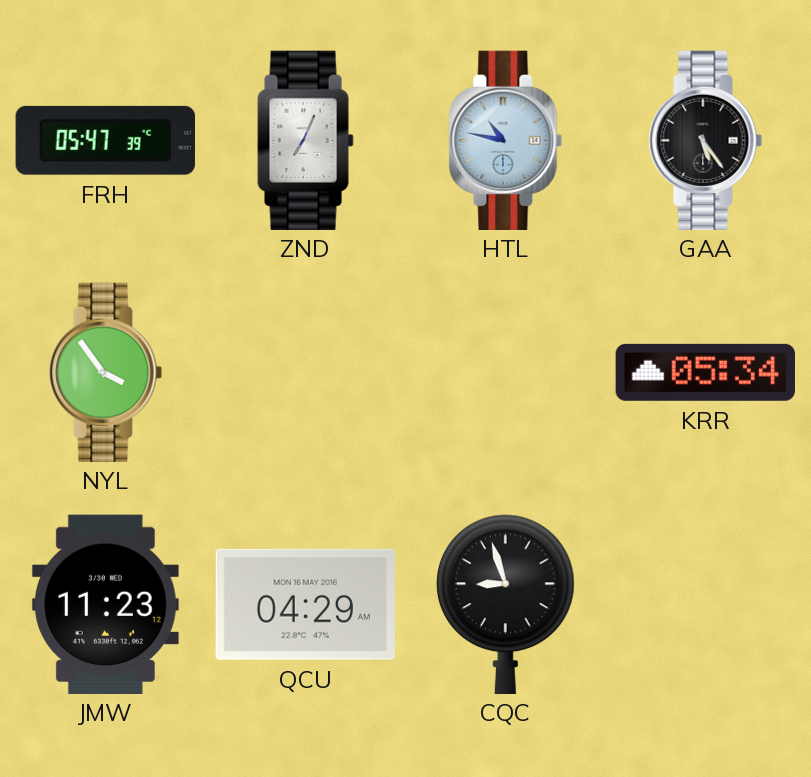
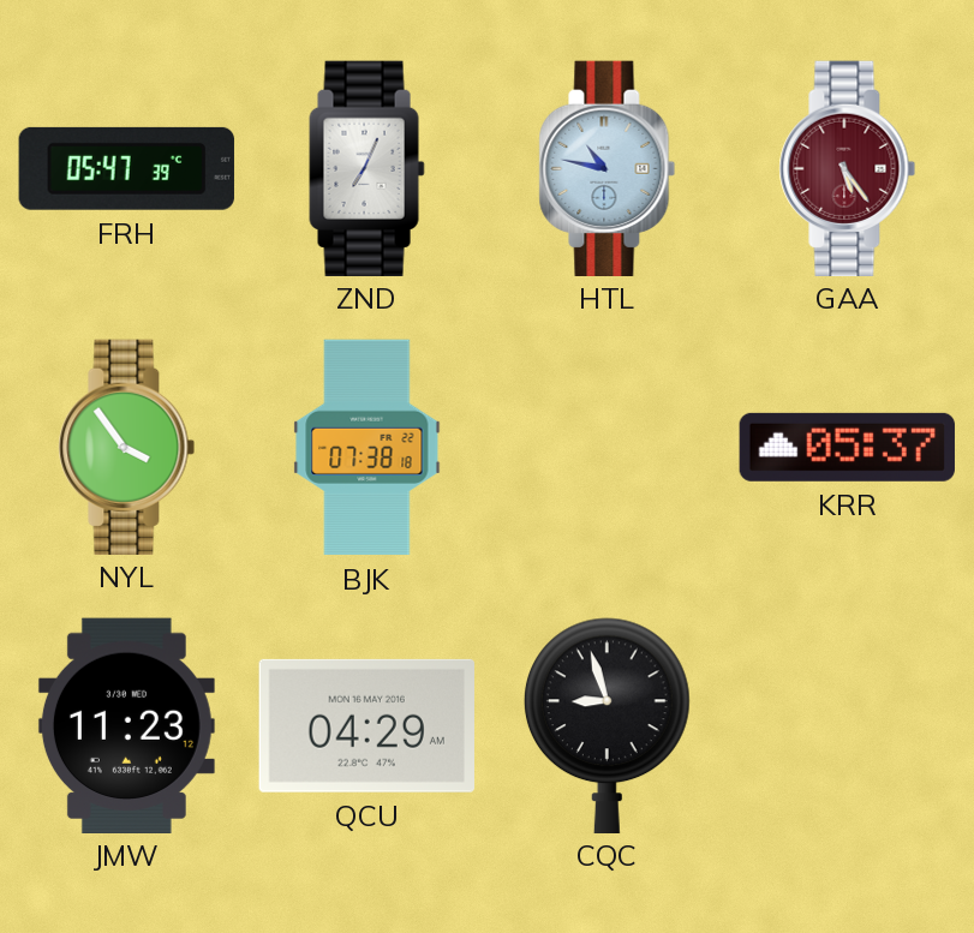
GAA dial: black -> burgundy
BJK: none -> 07:38
KRR: 05:34 -> 05:37
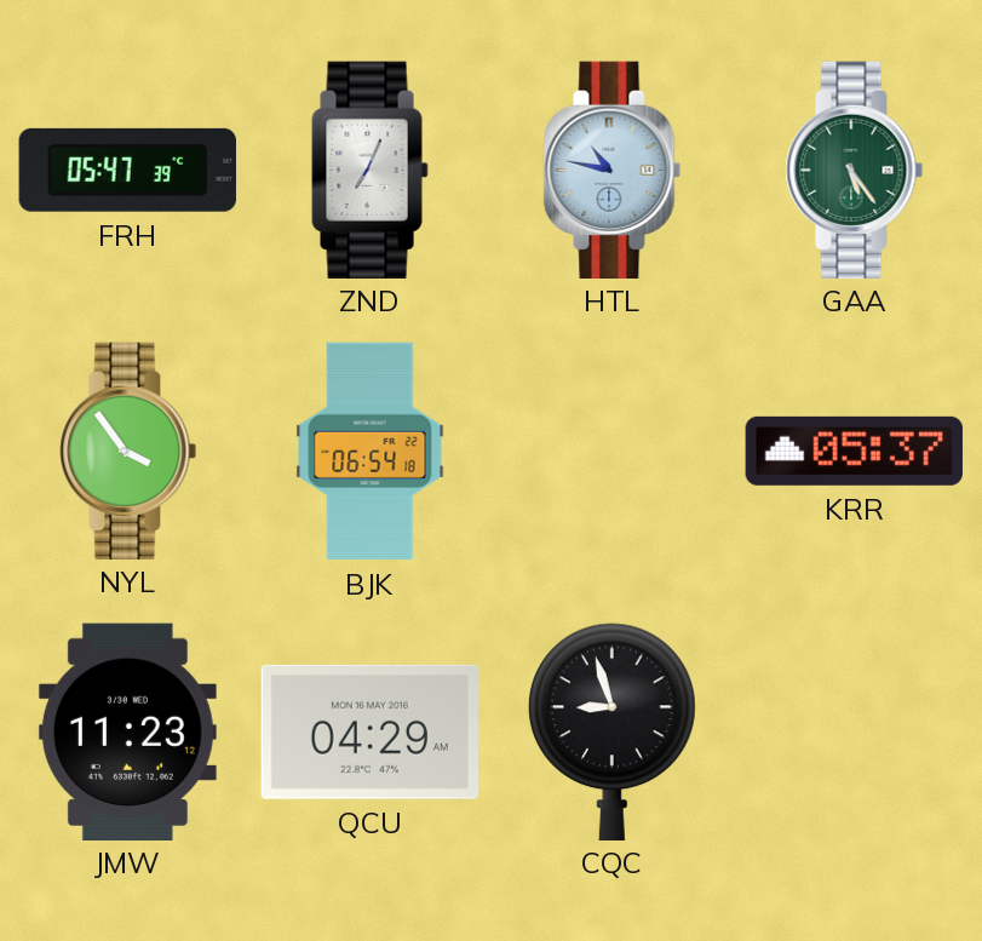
GAA dial: burgundy -> green
BJK: 07:38 -> 06:54
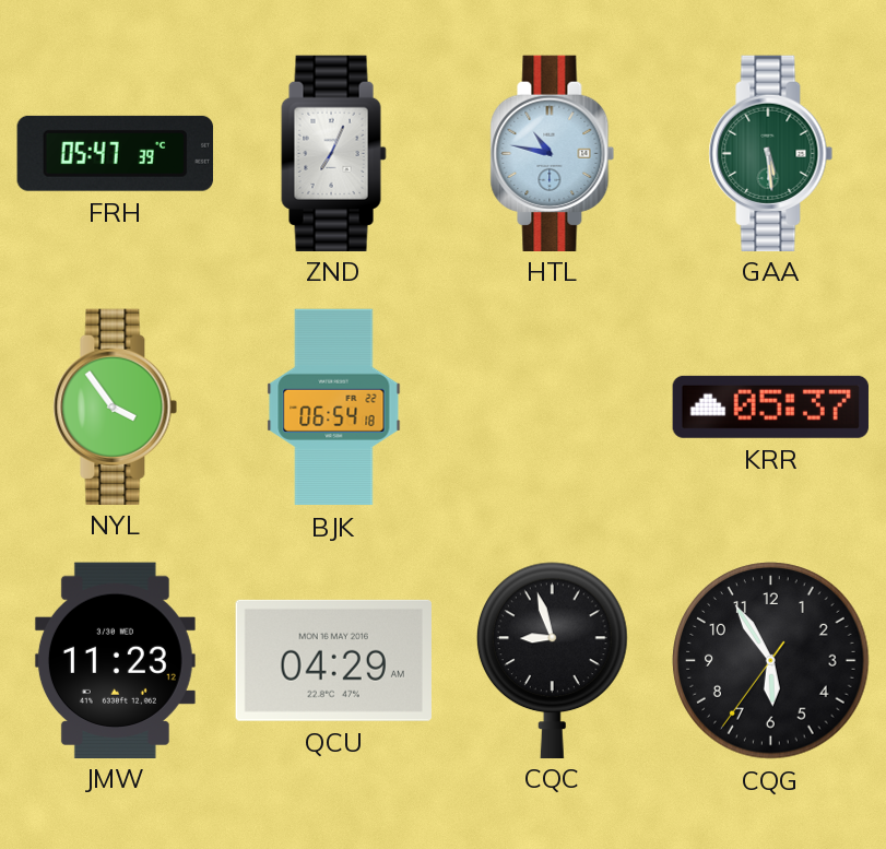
GAA: 5:24 -> 5:29
CQG: none -> 5:54
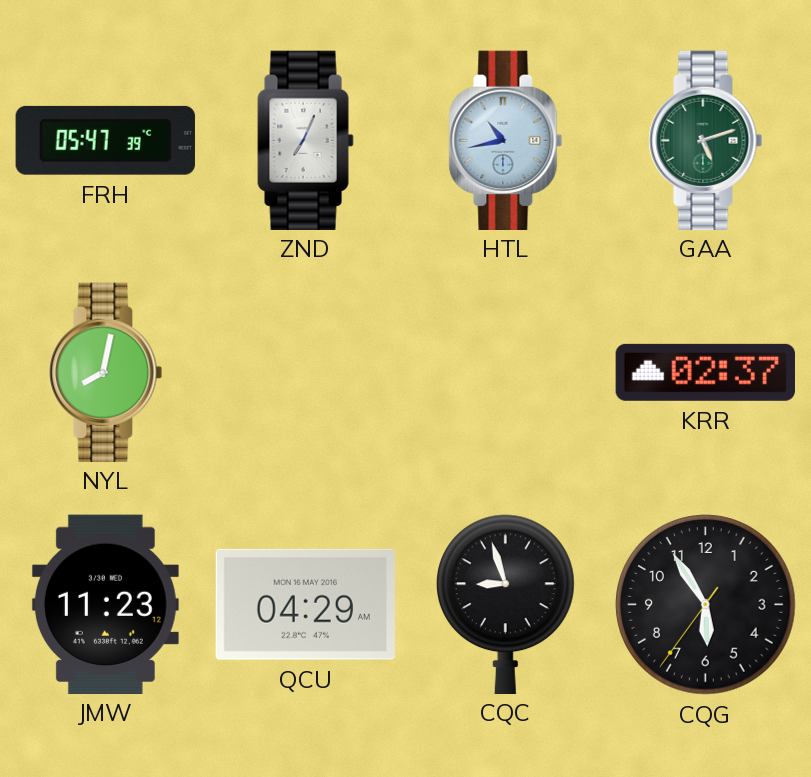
HTL: 10:47 -> 10:43
GAA: 5:29 -> 5:12
NYL: 3:54 -> 8:02
BJK: 06:54 -> none
KRR: 05:37 -> 02:37
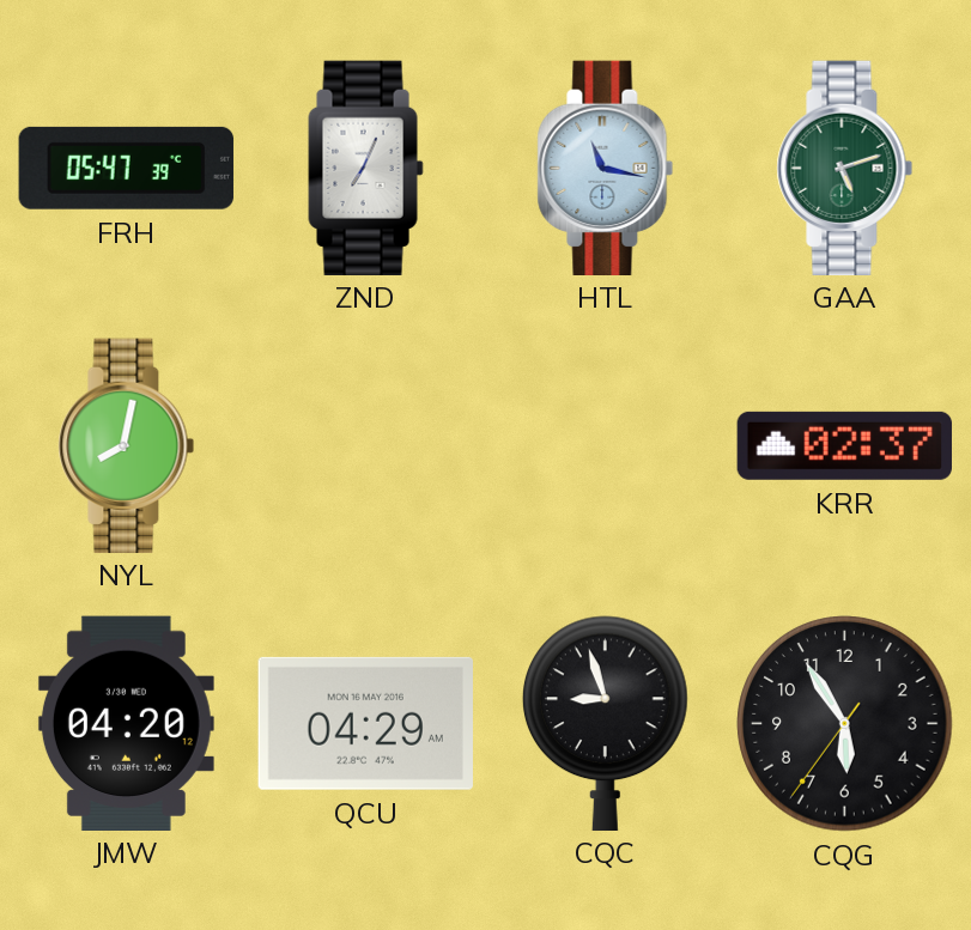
HTL: 10:43 -> 11:17
JMW: 11:23 -> 04:20
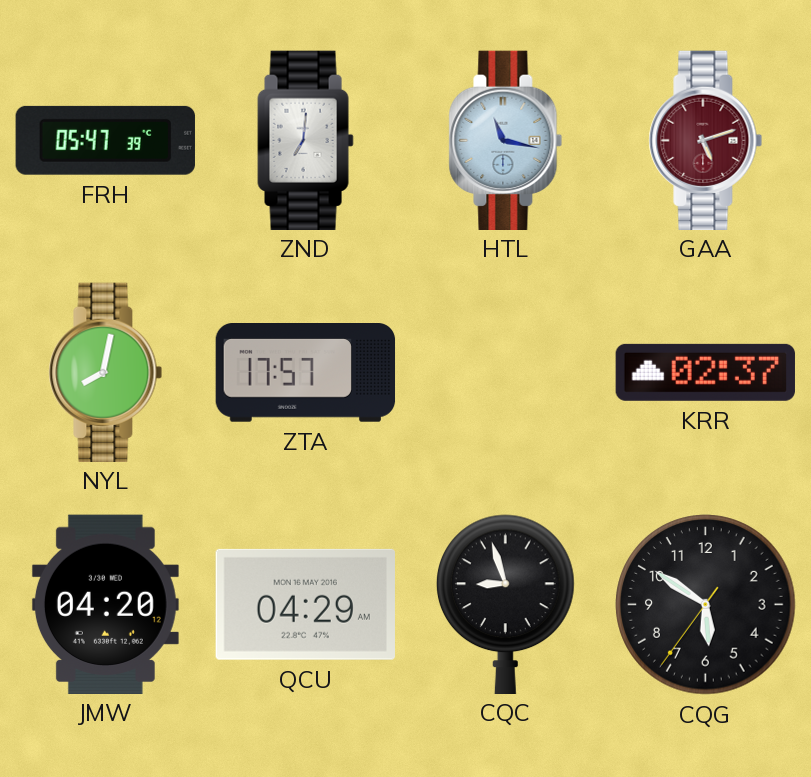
ZND: 7:04 -> 7:01
GAA dial: green -> burgundy
ZTA: none -> 17:57
CQG: 5:54 -> 5:50
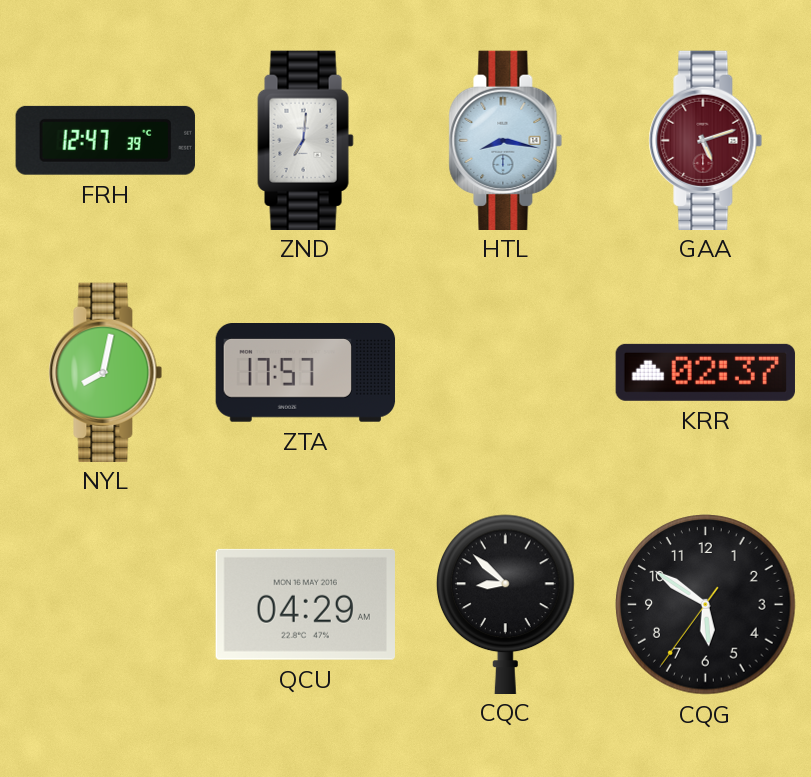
FRH: 05:47 -> 12:47
HTL: 11:17 -> 8:17
JMW: 04:20 -> none
CQC: 8:57 -> 8:52
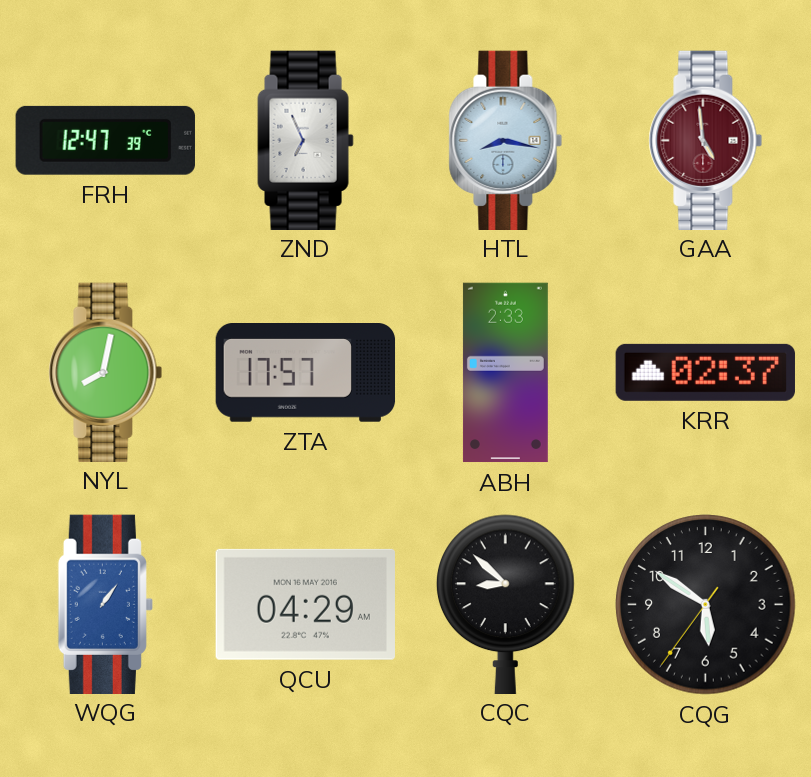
ZND: 7:01 -> 6:56
GAA: 5:12 -> 4:59
ABH: none -> 2:33
WQG: none -> 1:06
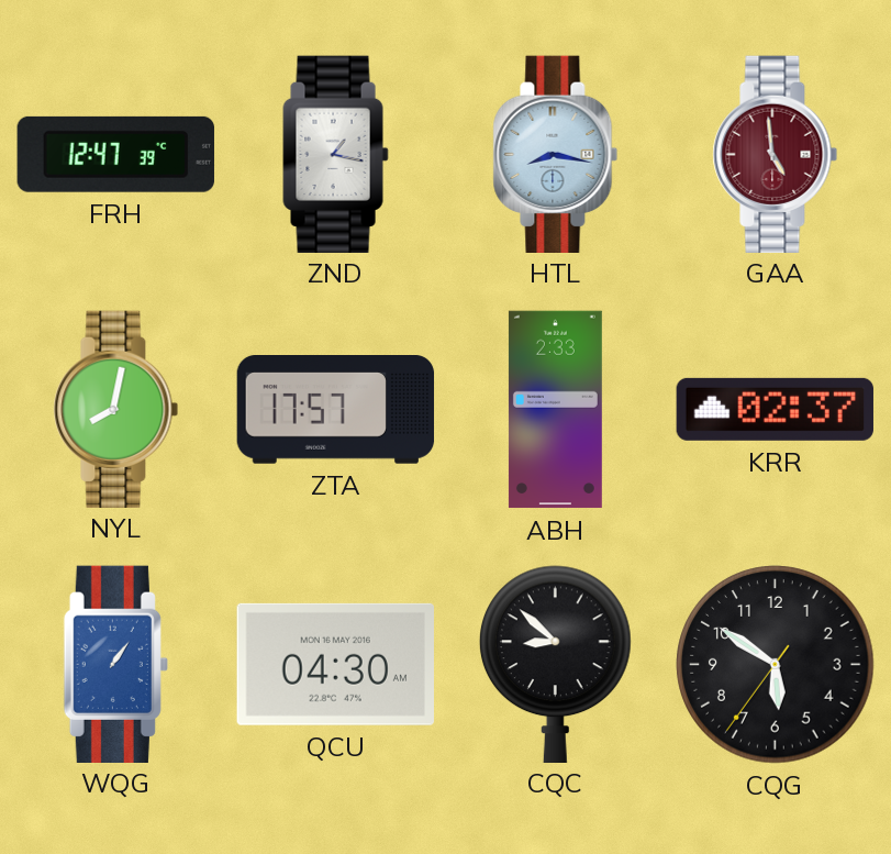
ZND: 6:56 -> 1:17
QCU: 04:29 -> 04:30
